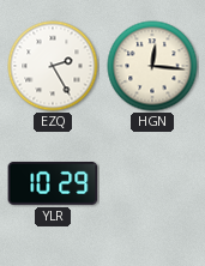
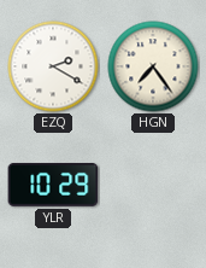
EZQ: 2:25 -> 2:20
HGN: 12:16 -> 7:24
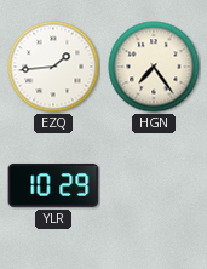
EZQ: 2:20 -> 1:44
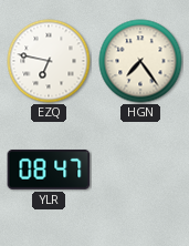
EZQ: 1:44 -> 6:47
YLR: 10:29 -> 08:47
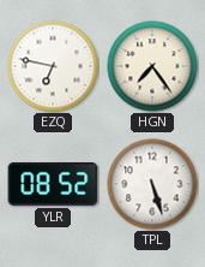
YLR: 08:47 -> 08:52
TPL: none -> 5:27
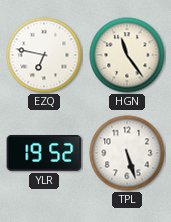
HGN: 7:24 -> 11:24
YLR: 08:52 -> 19:52
